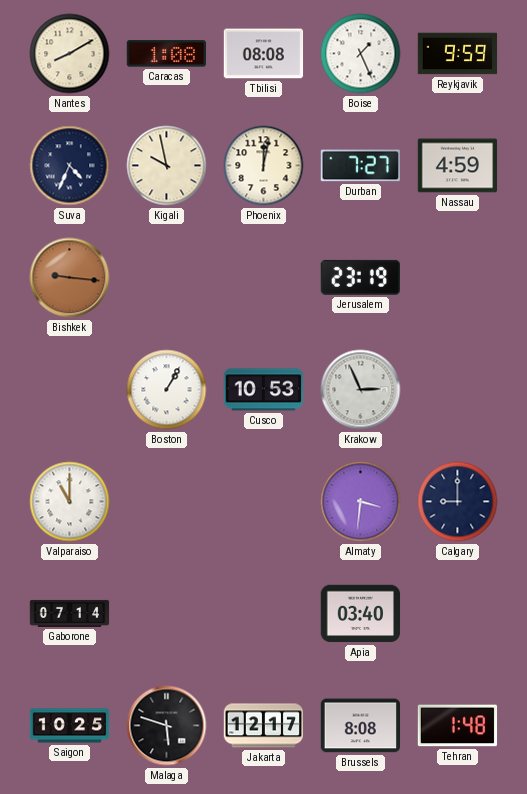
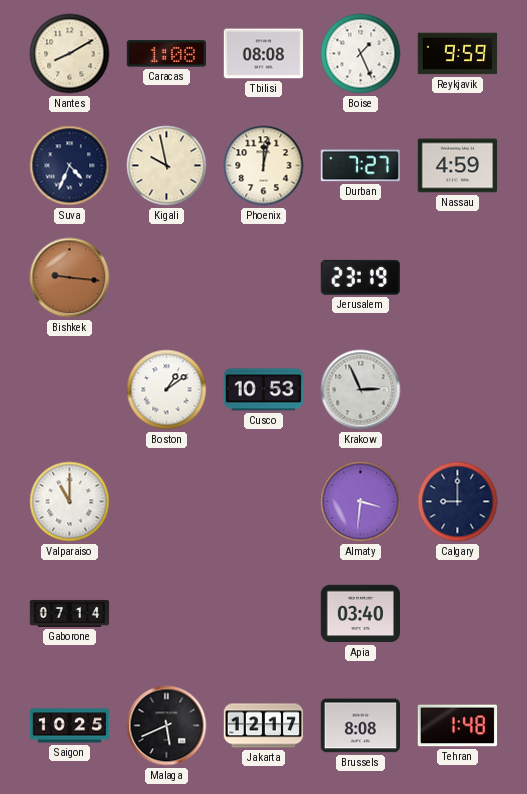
Boston: 1:05 -> 1:09
Malaga: 5:48 -> 5:41
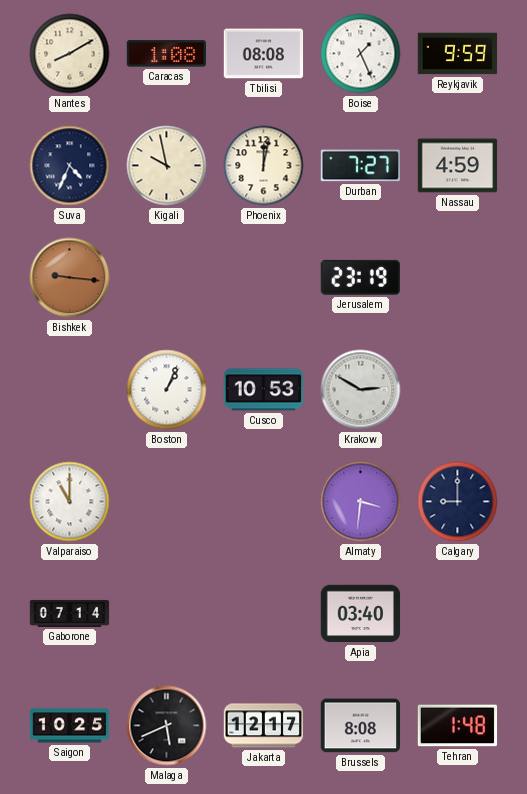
Boston: 1:09 -> 1:04
Krakow: 2:56 -> 2:50
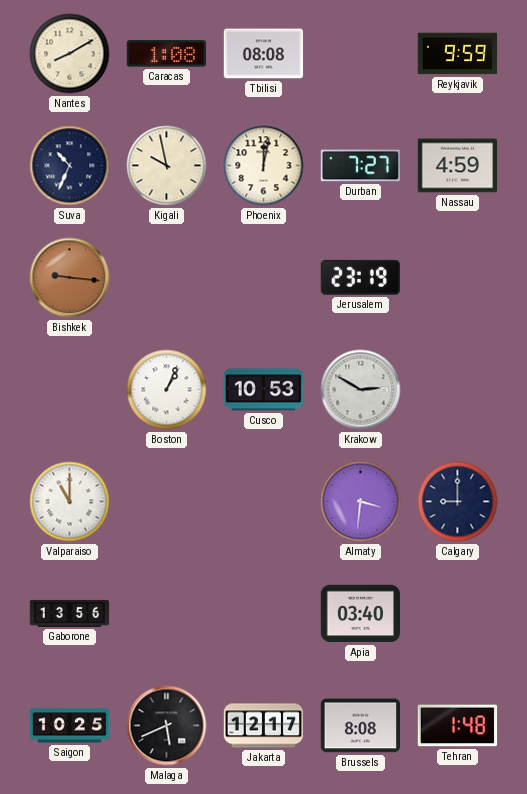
Boise: 1:26 -> none
Suva: 4:34 -> 10:34
Gaborone: 07:14 -> 13:56
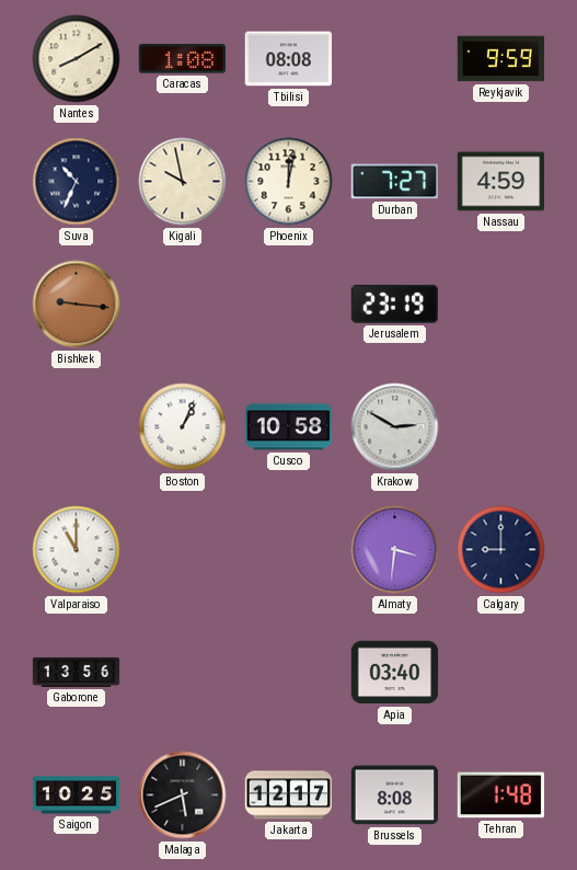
Cusco: 10:53 -> 10:58
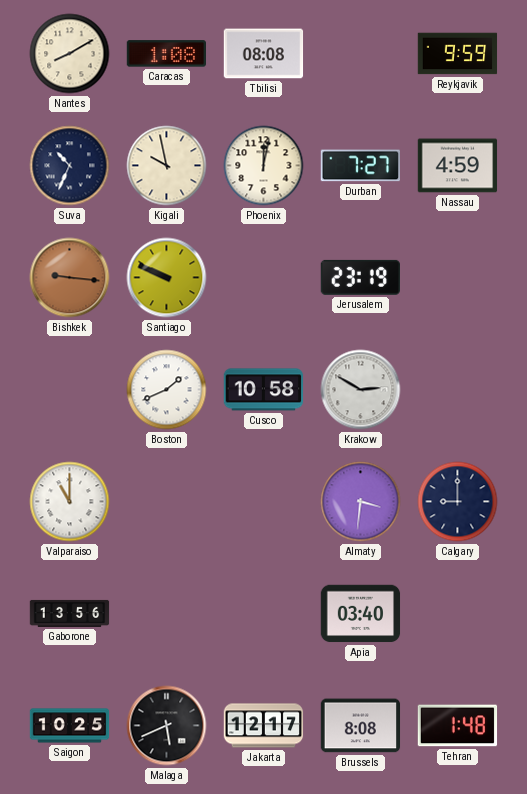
Santiago: none -> 9:49
Boston: 1:04 -> 1:41
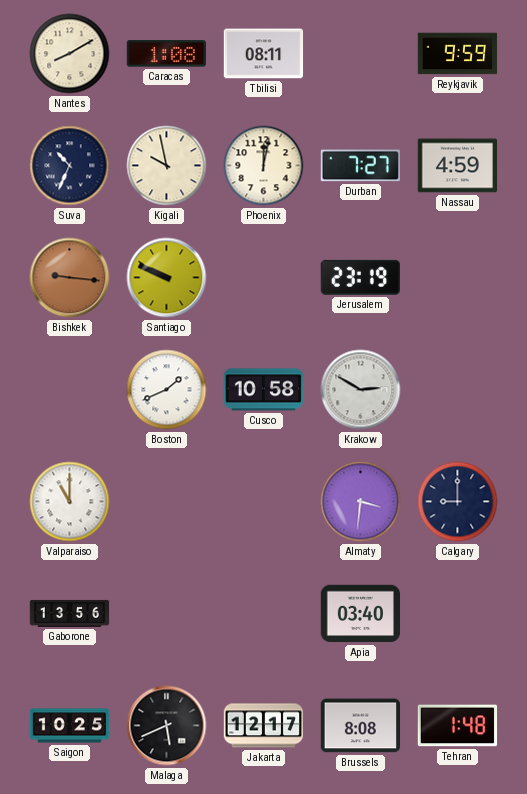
Tbilisi: 08:08 -> 08:11
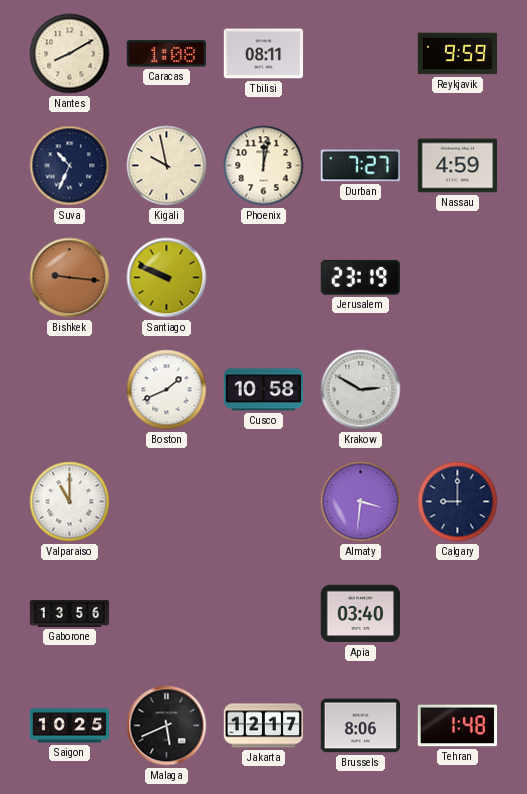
Brussels: 8:08 -> 8:06
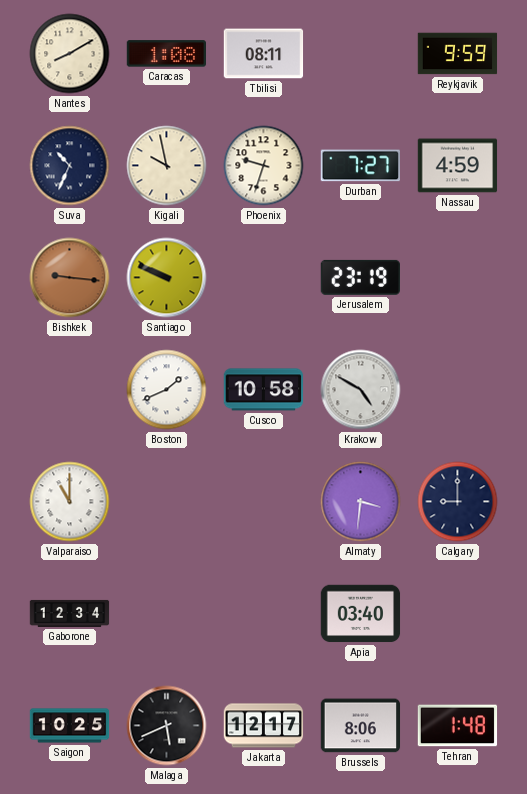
Phoenix: 12:02 -> 9:33
Krakow: 2:50 -> 4:50
Gaborone: 13:56 -> 12:34
